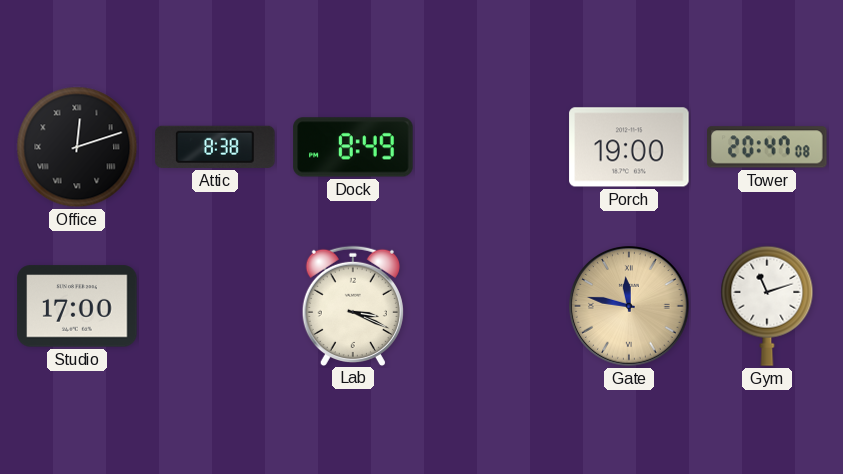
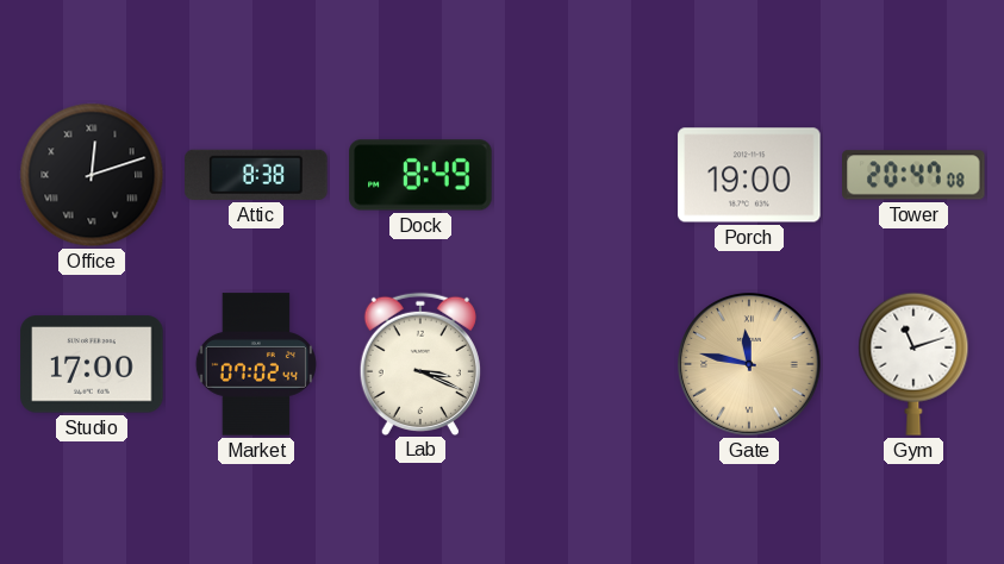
Market: none -> 07:02
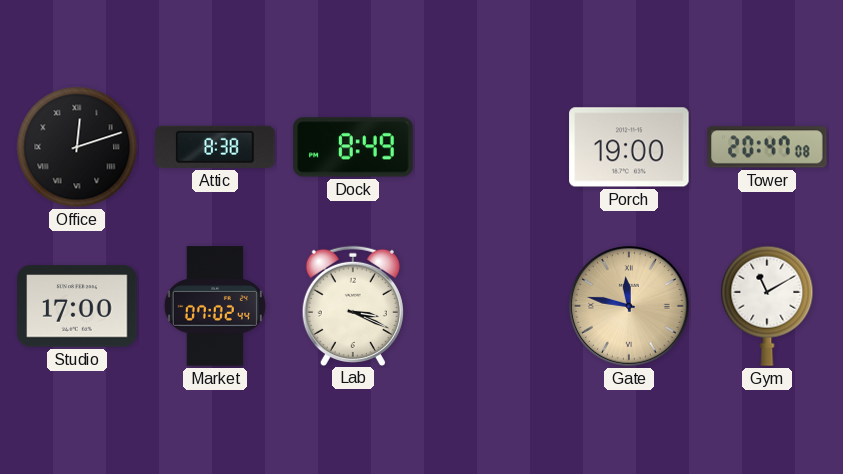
Gym: 11:12 -> 11:10
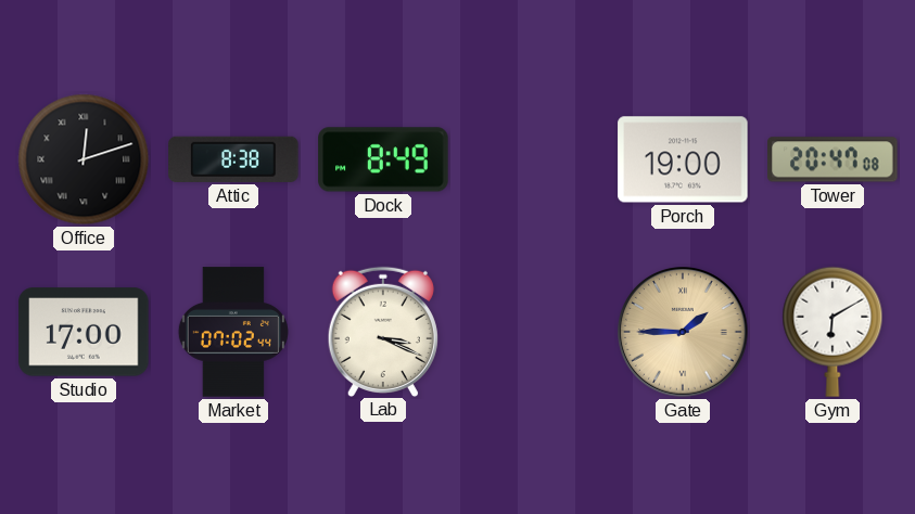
Gate: 11:47 -> 1:45
Gym: 11:10 -> 6:10
